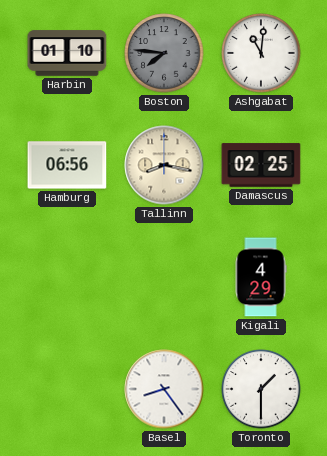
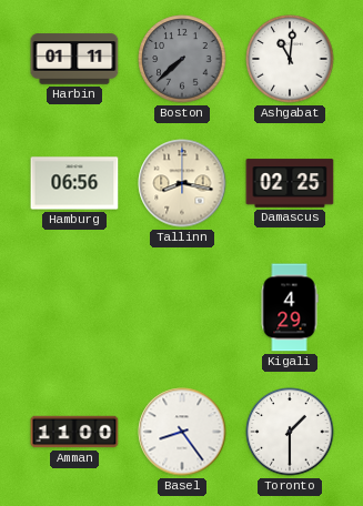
Harbin: 01:10 -> 01:11
Boston: 7:46 -> 7:38
Amman: none -> 11:00
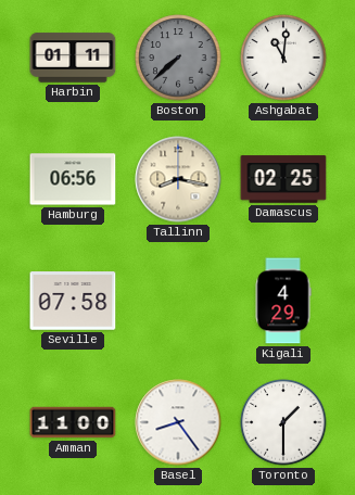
Seville: none -> 07:58
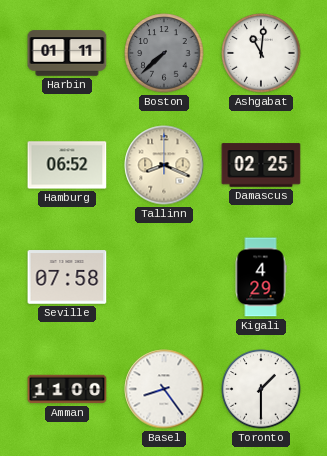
Hamburg: 06:56 -> 06:52
Tallinn: 8:17 -> 8:19
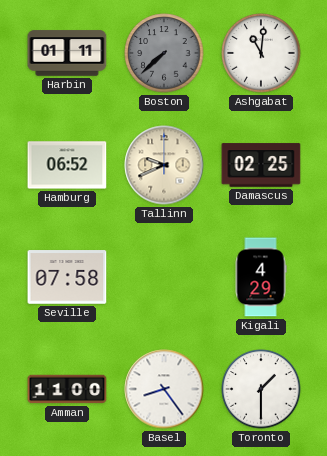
Tallinn: 8:19 -> 9:41
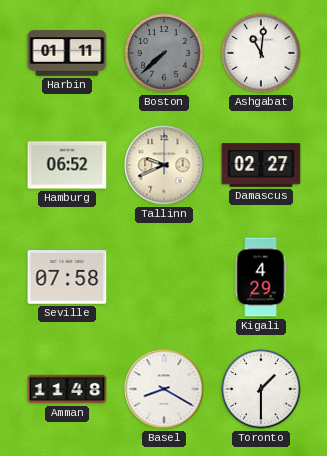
Damascus: 02:25 -> 02:27
Amman: 11:00 -> 11:48
Basel: 8:24 -> 8:20
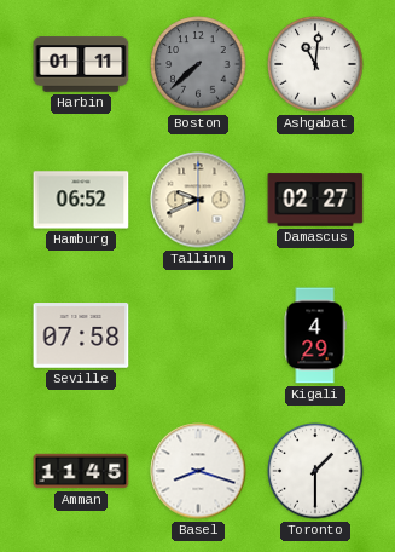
Amman: 11:48 -> 11:45
Basel: 8:20 -> 8:18
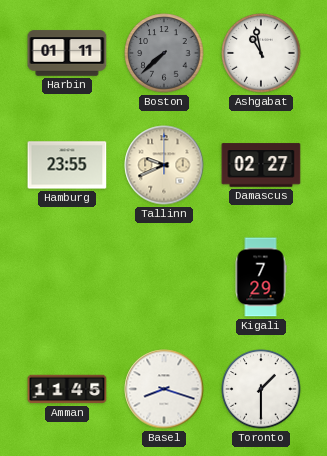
Ashgabat: 11:01 -> 10:58
Hamburg: 06:52 -> 23:55
Seville: 07:58 -> none
Kigali: 4:29 -> 7:29
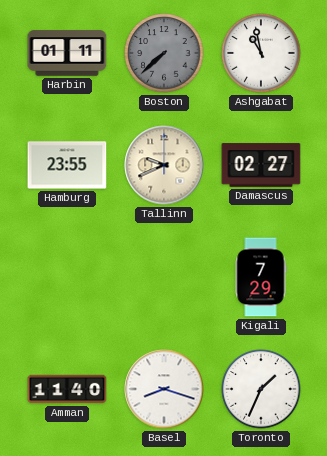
Amman: 11:45 -> 11:40
Toronto: 1:30 -> 1:34
